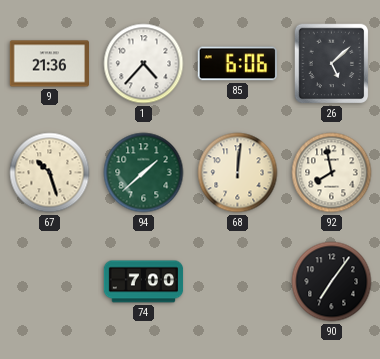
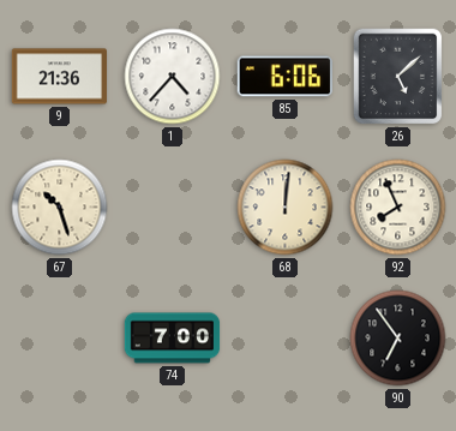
94: 1:38 -> none
92: 7:58 -> 7:56
90: 7:06 -> 6:54
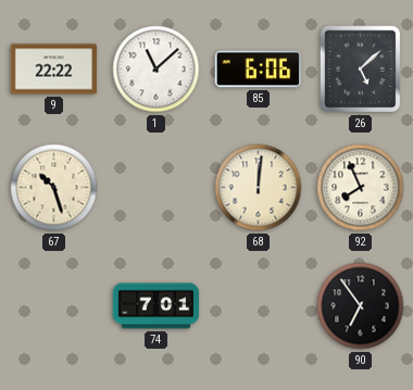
9: 21:36 -> 22:22
1: 4:37 -> 11:08
74: 7:00 -> 7:01
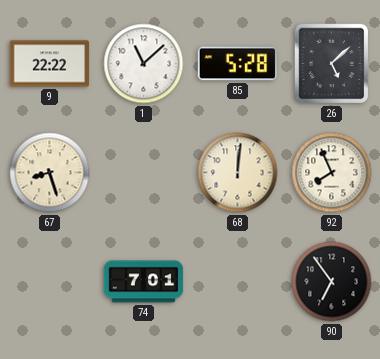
85: 6:06 -> 5:28
67: 10:27 -> 8:27
